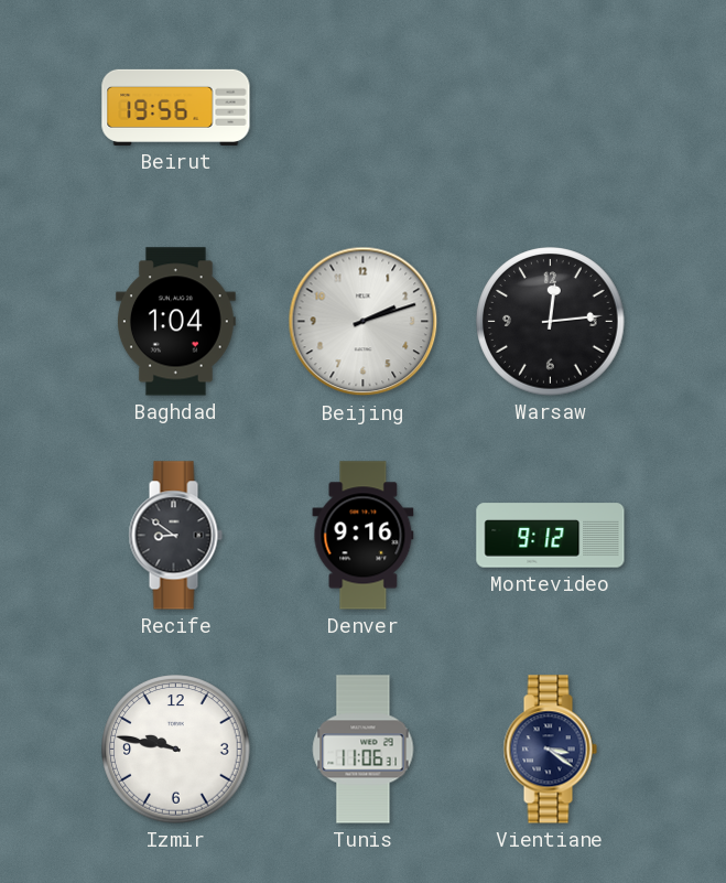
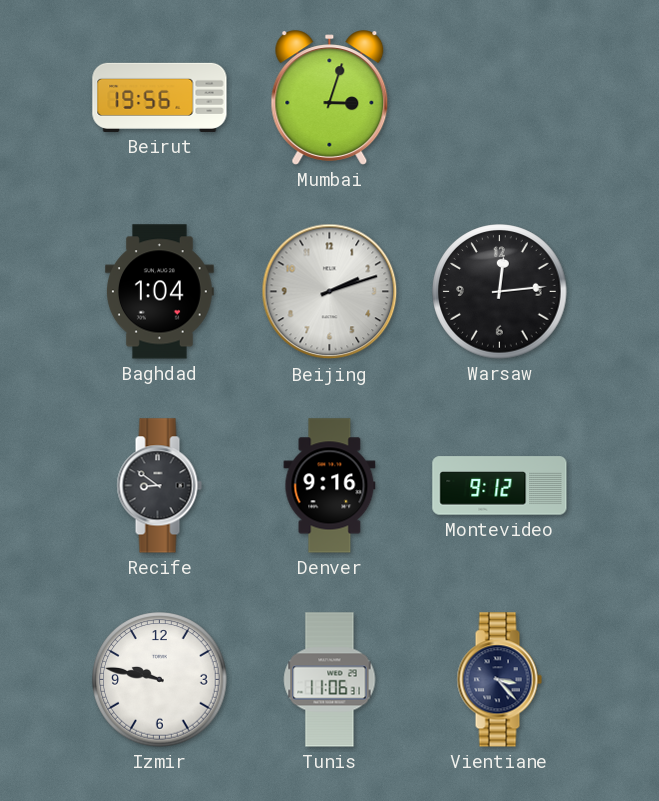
Mumbai: none -> 3:03
Vientiane: 3:21 -> 3:23
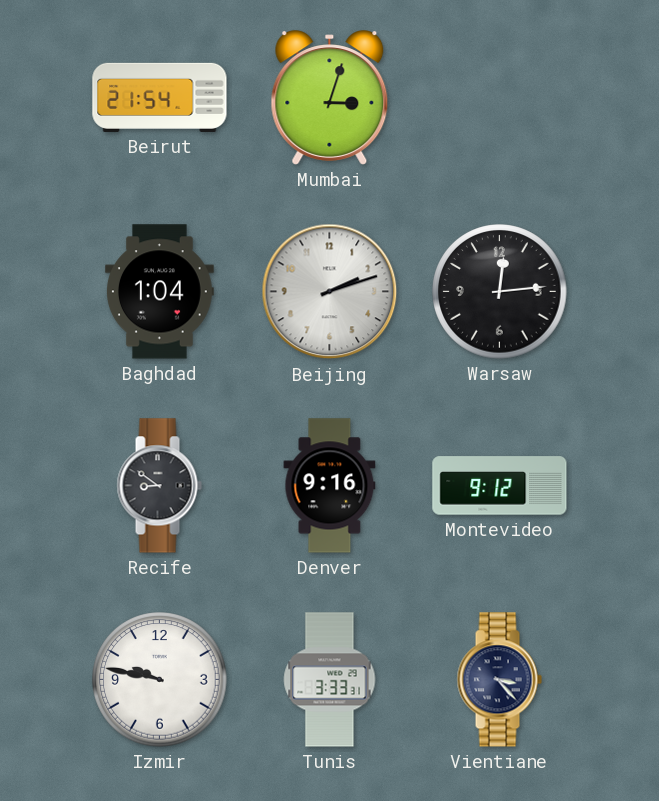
Beirut: 19:56 -> 21:54
Tunis: 11:06 -> 3:33
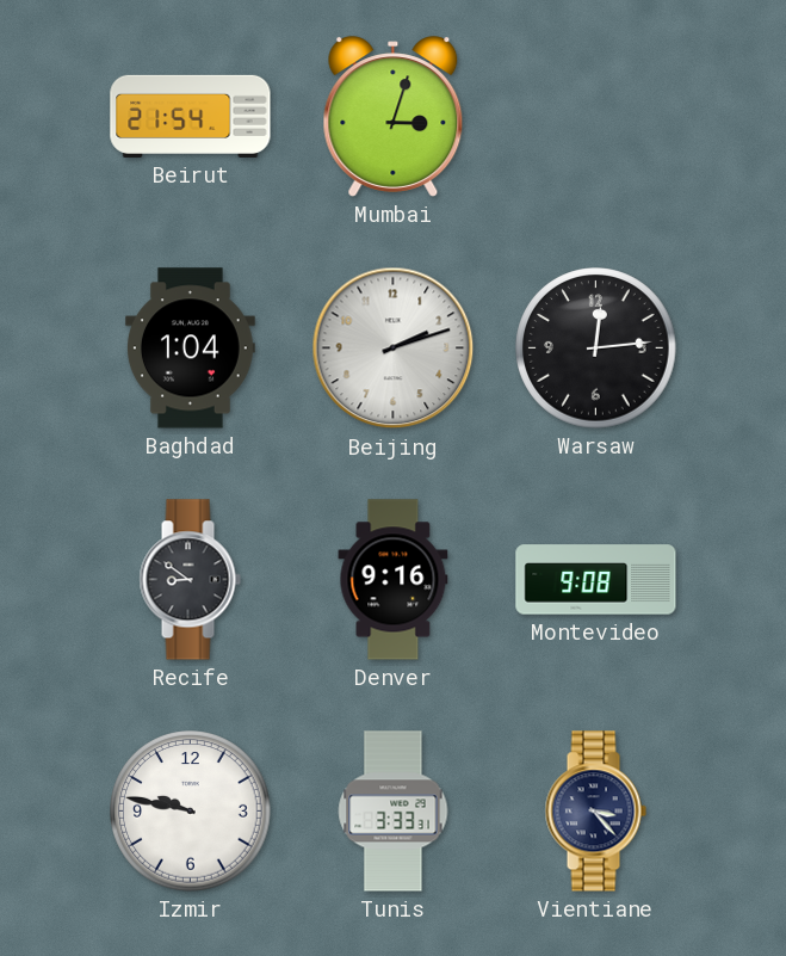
Montevideo: 9:12 -> 9:08
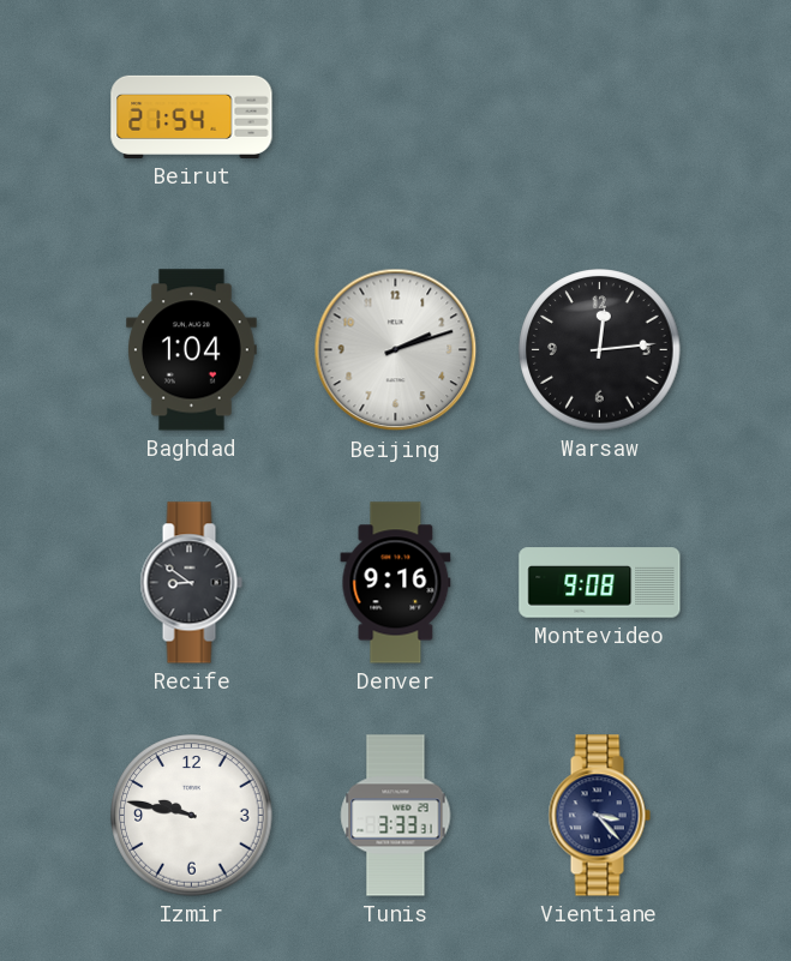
Mumbai: 3:03 -> none
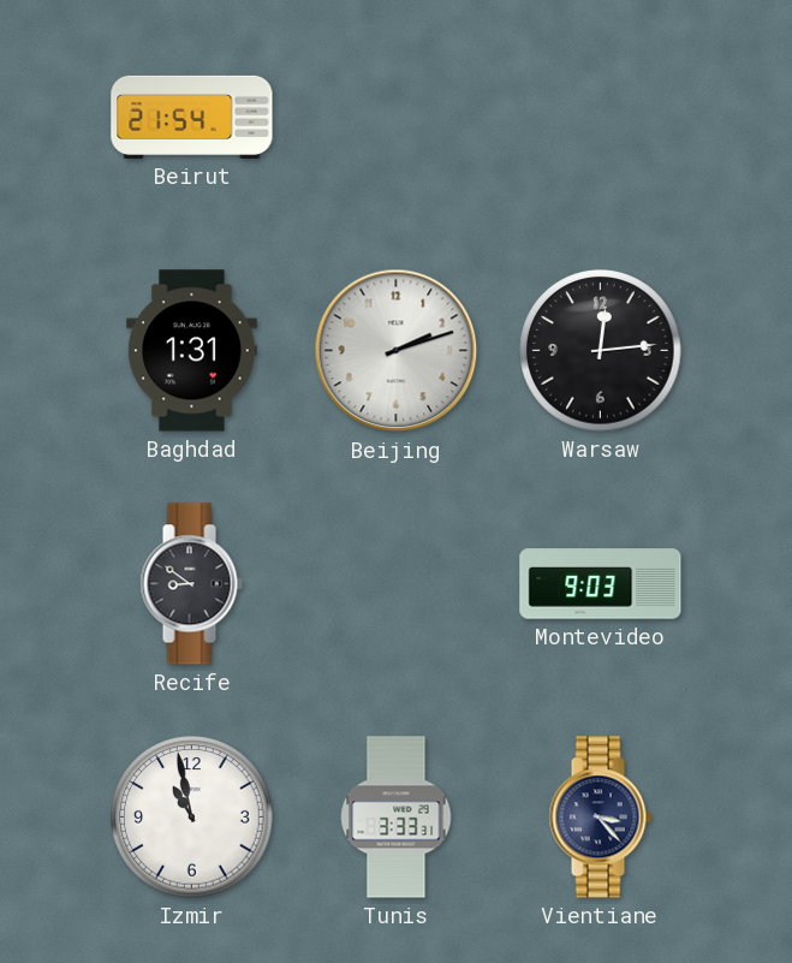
Baghdad: 1:04 -> 1:31
Denver: 9:16 -> none
Montevideo: 9:08 -> 9:03
Izmir: 9:47 -> 10:58
